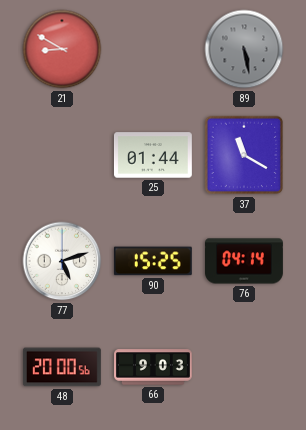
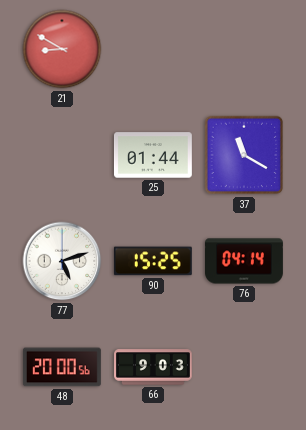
89: 5:28 -> none
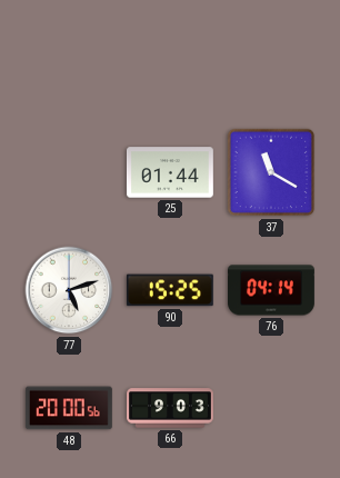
21: 8:50 -> none
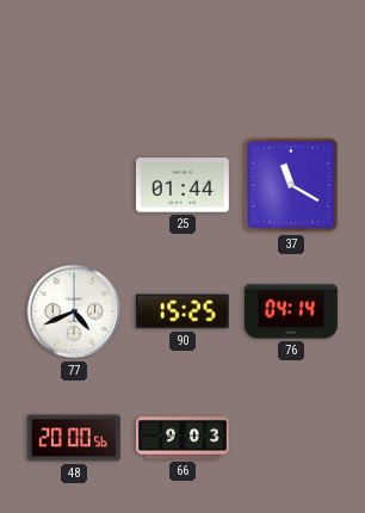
77: 5:12 -> 4:41
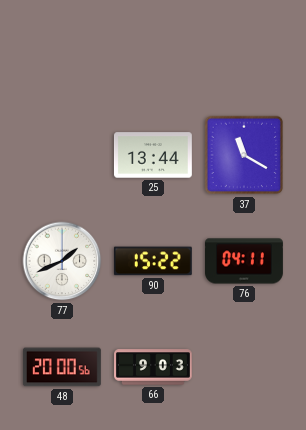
25: 01:44 -> 13:44
77: 4:41 -> 1:41
90: 15:25 -> 15:22
76: 04:14 -> 04:11
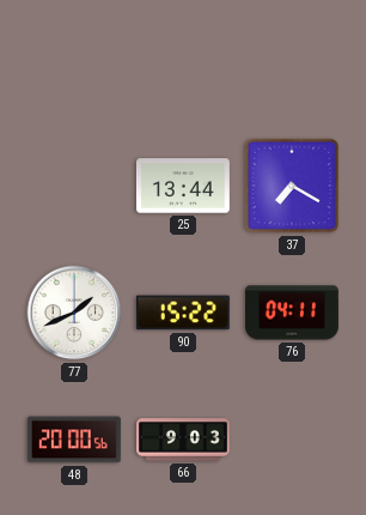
37: 11:20 -> 7:20
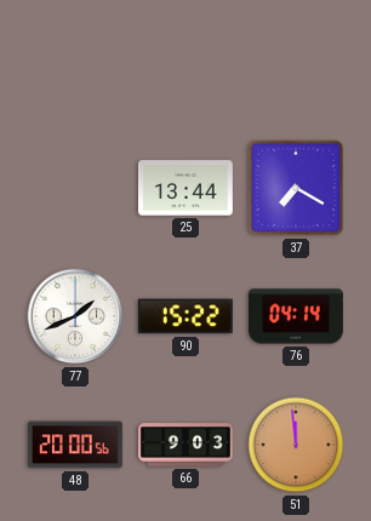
76: 04:11 -> 04:14
51: none -> 11:59
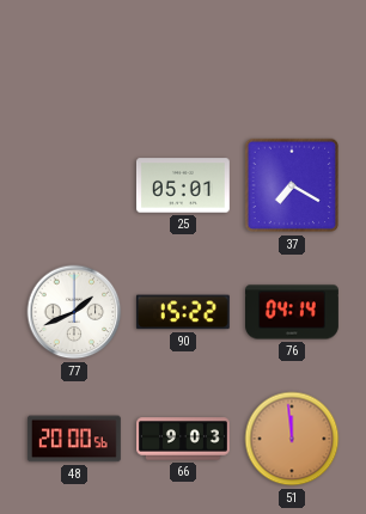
25: 13:44 -> 05:01
